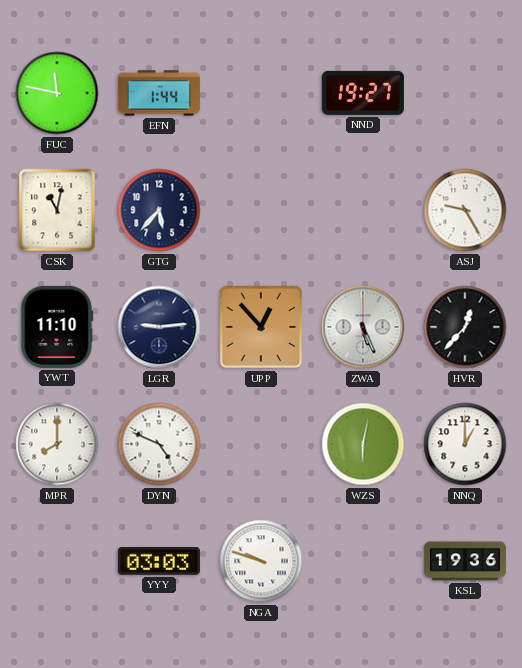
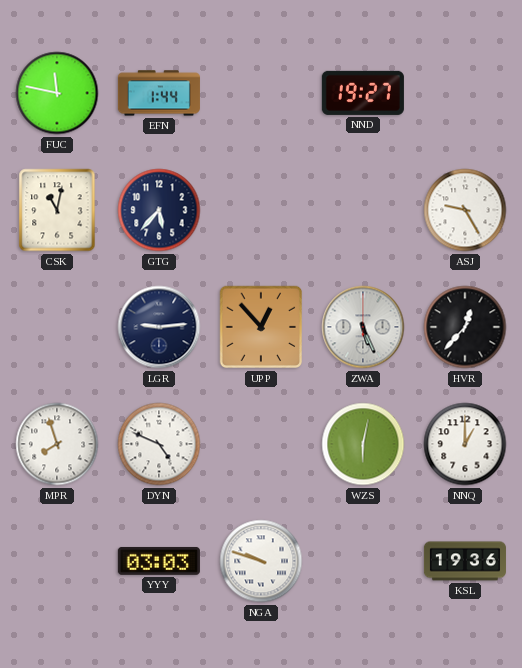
YWT: 11:10 -> none
MPR: 8:00 -> 7:57
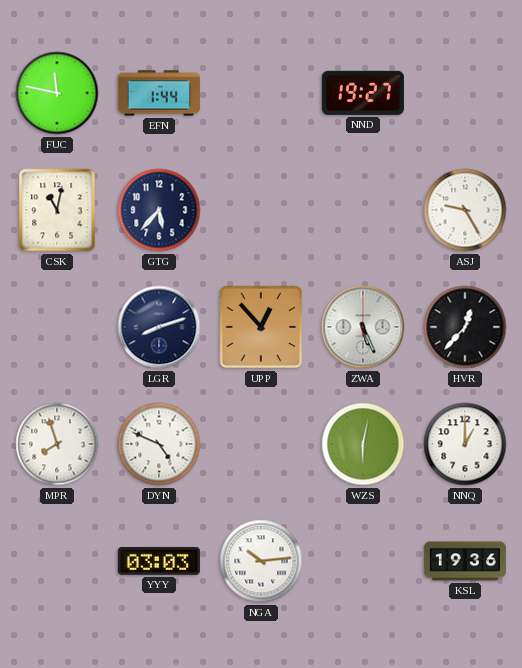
LGR: 9:14 -> 8:12
NGA: 9:48 -> 10:14
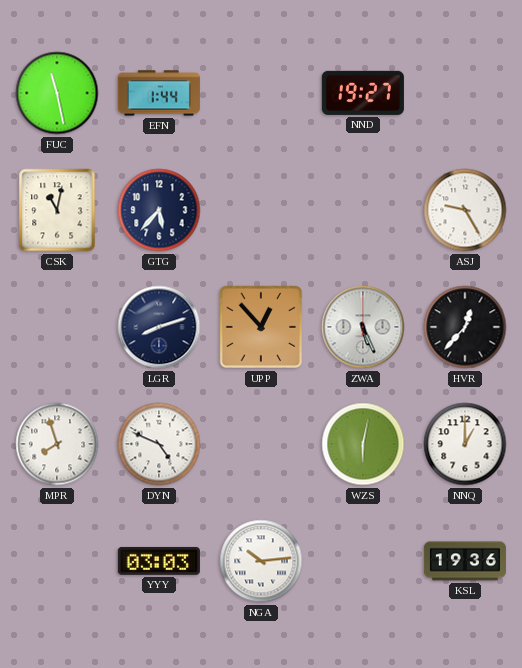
FUC: 11:47 -> 11:28
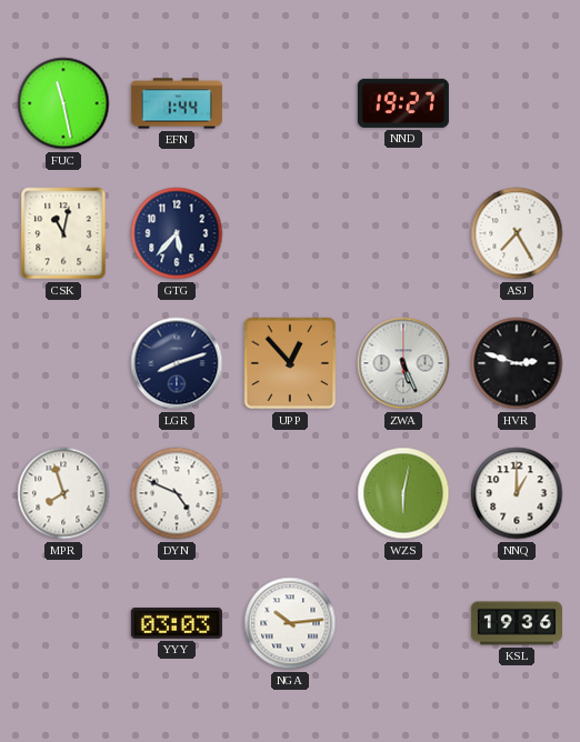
ASJ: 9:25 -> 7:25
HVR: 12:37 -> 2:48
